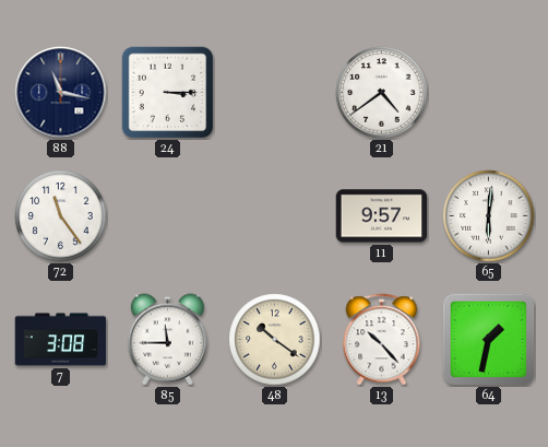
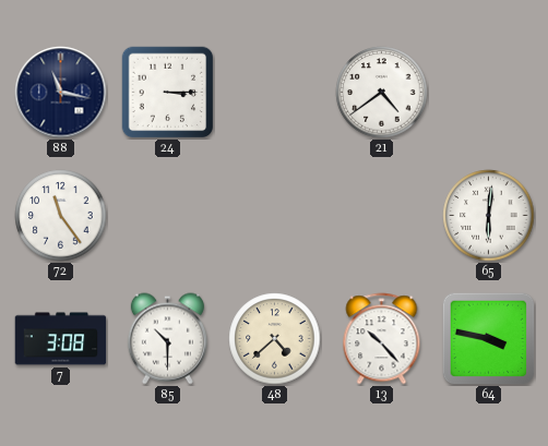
11: 9:57 -> none
85: 11:45 -> 10:30
48: 10:21 -> 4:38
64: 1:32 -> 3:47
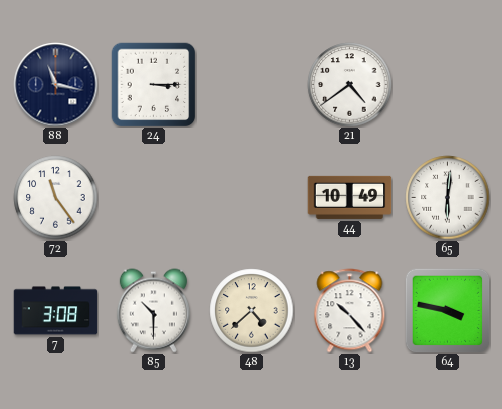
44: none -> 10:49
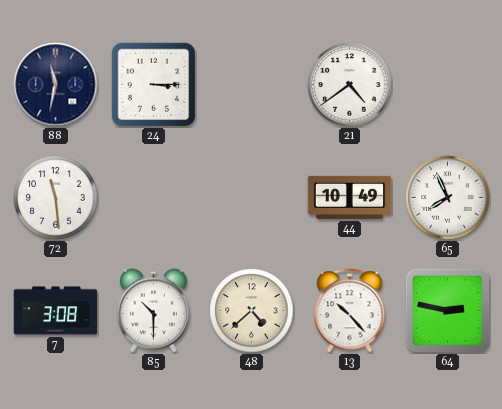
88: 11:17 -> 11:32
72: 11:24 -> 11:29
65: 6:01 -> 7:56
64: 3:47 -> 2:47
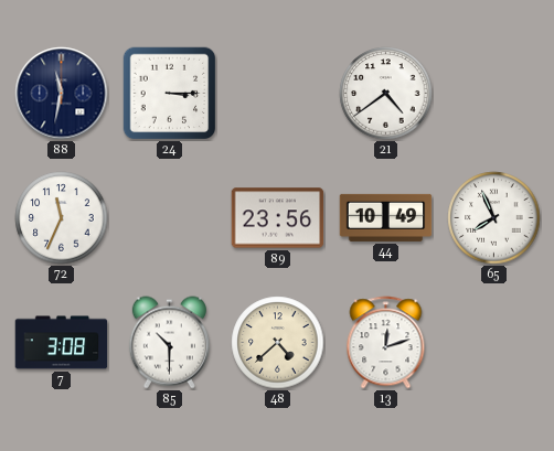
72: 11:29 -> 11:34
89: none -> 23:56
13: 10:23 -> 12:12
64: 2:47 -> none
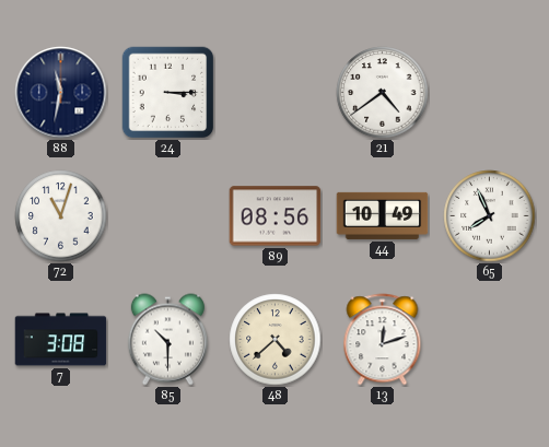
72: 11:34 -> 11:03
89: 23:56 -> 08:56
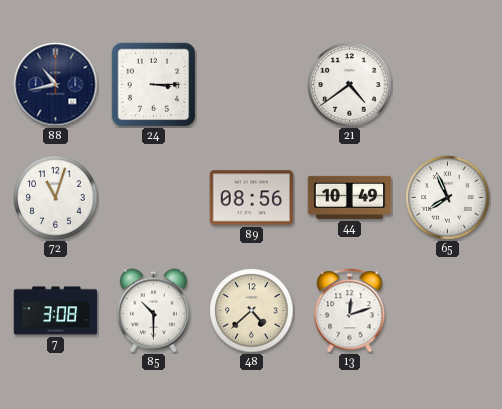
88: 11:32 -> 10:43
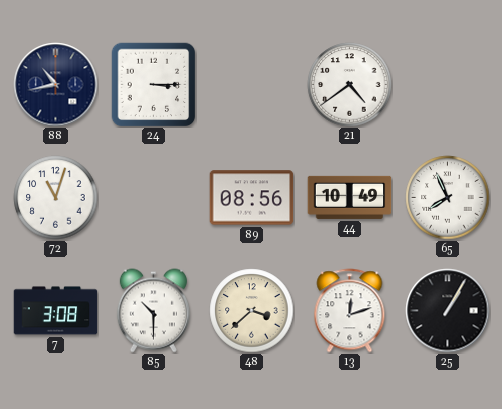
48: 4:38 -> 3:38
25: none -> 1:05
